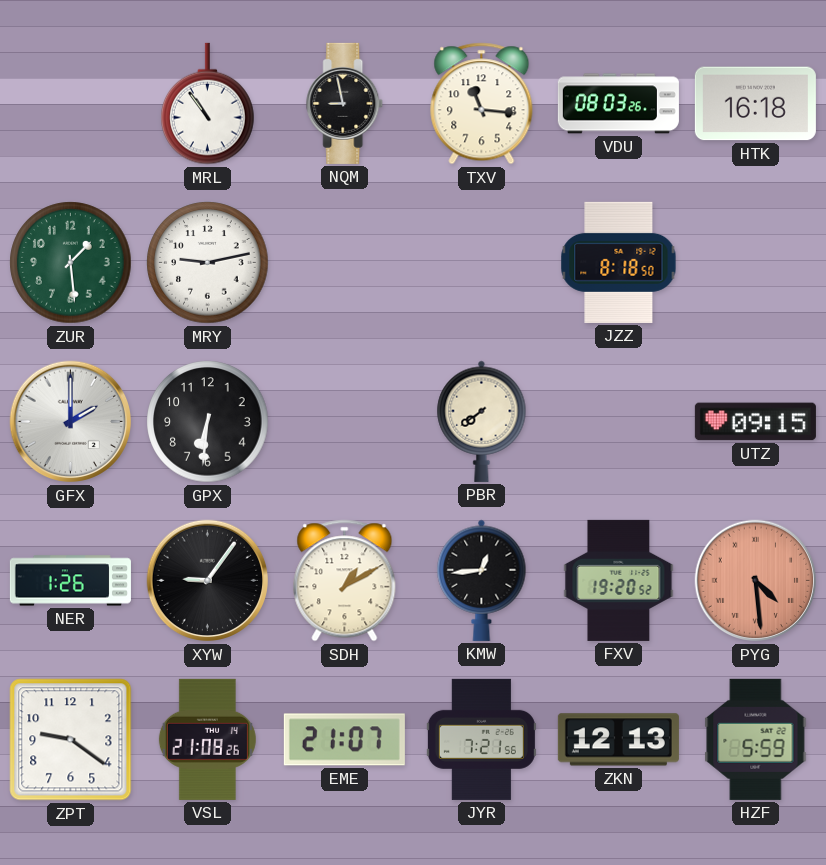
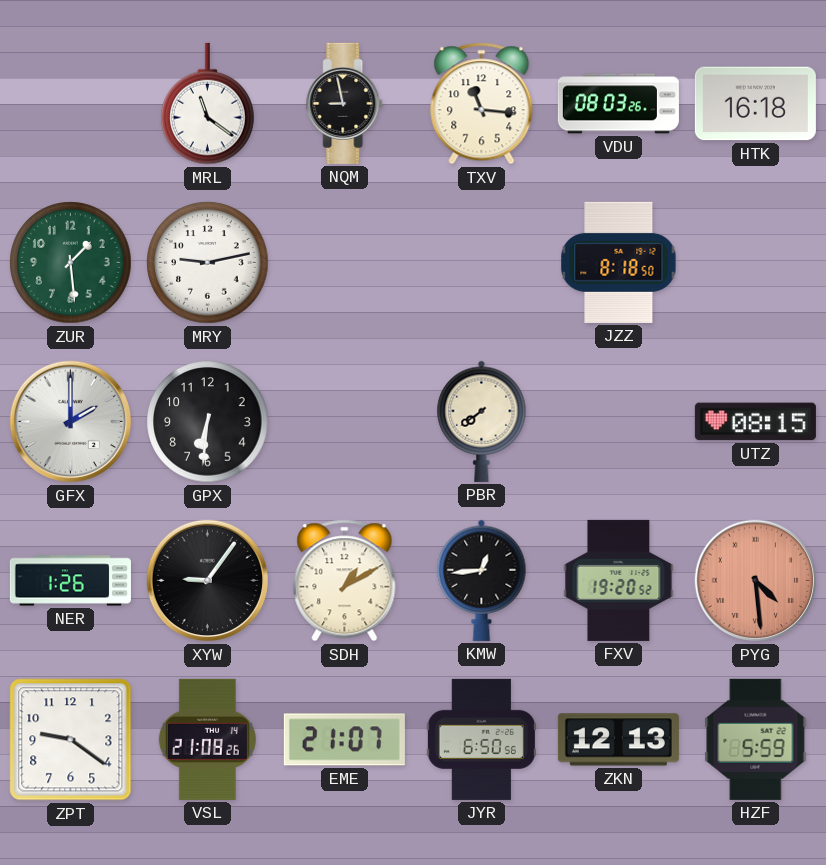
MRL: 10:54 -> 11:21
UTZ: 09:15 -> 08:15
JYR: 7:21 -> 6:50
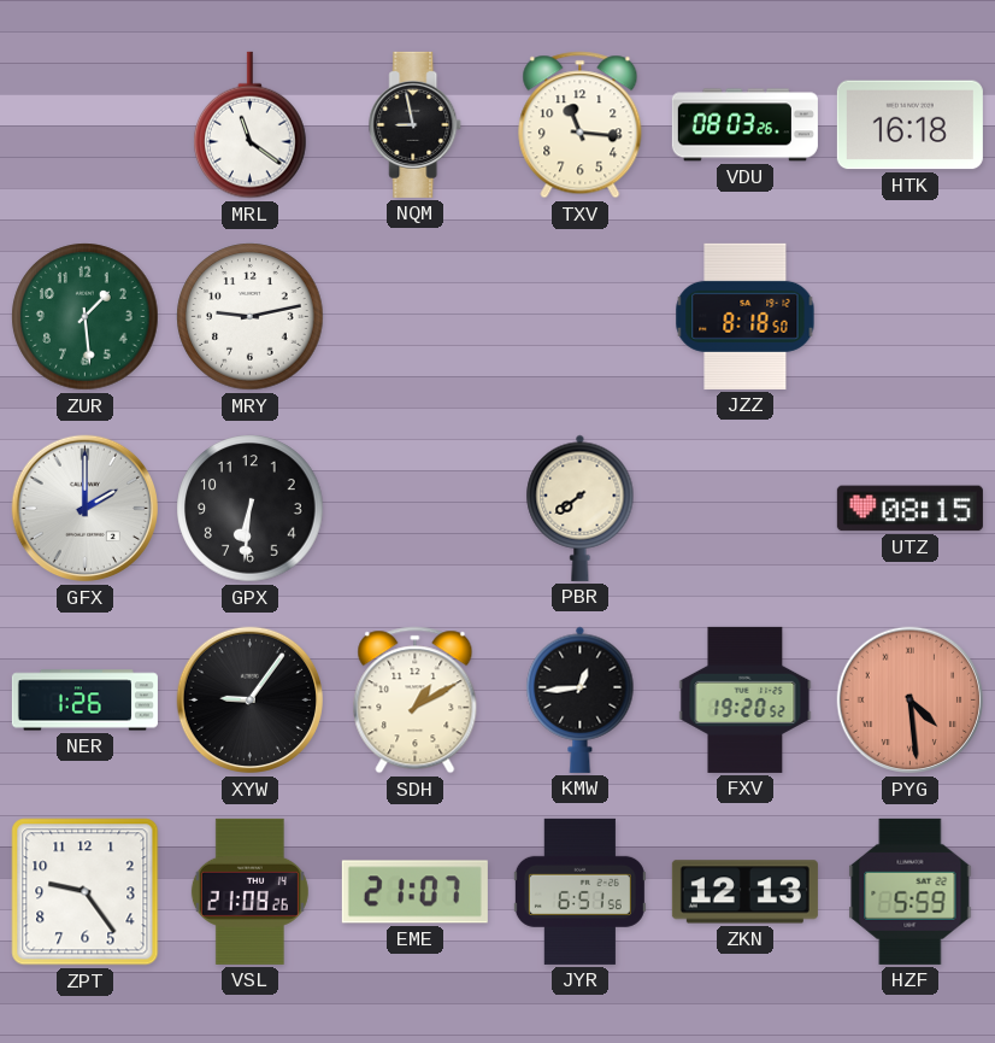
ZPT: 9:21 -> 9:24
JYR: 6:50 -> 6:51
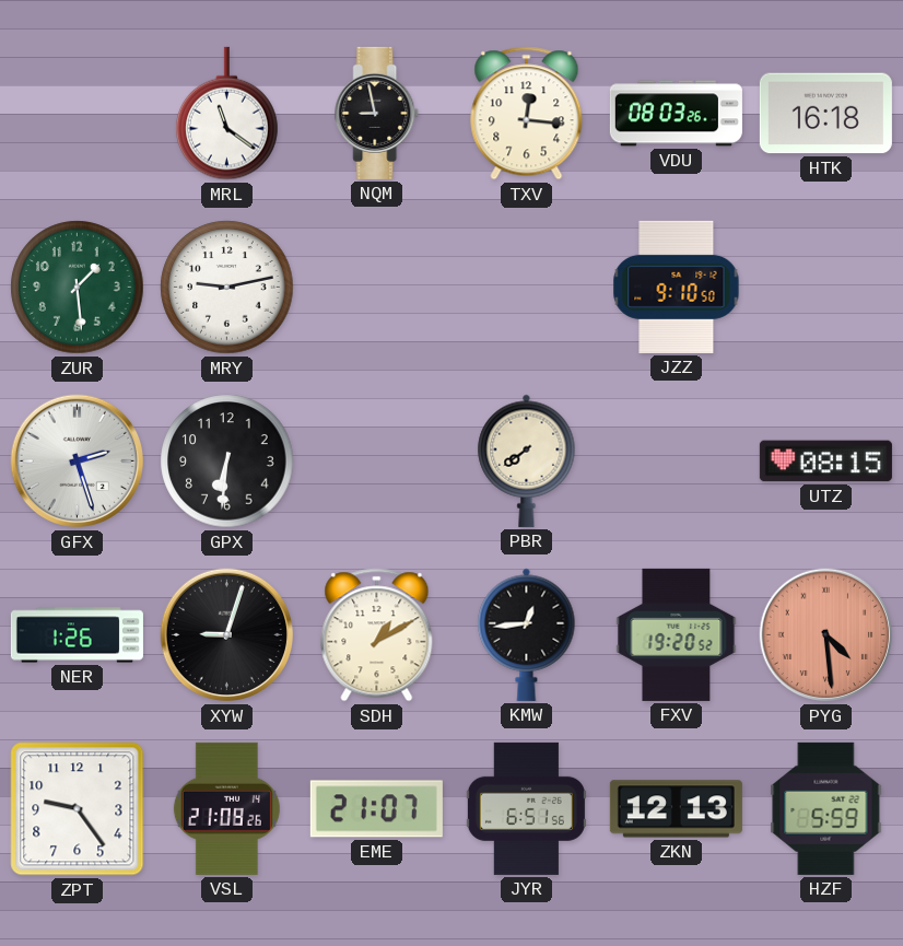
TXV: 11:16 -> 12:16
JZZ: 8:18 -> 9:10
GFX: 2:00 -> 2:27
XYW: 9:06 -> 9:03
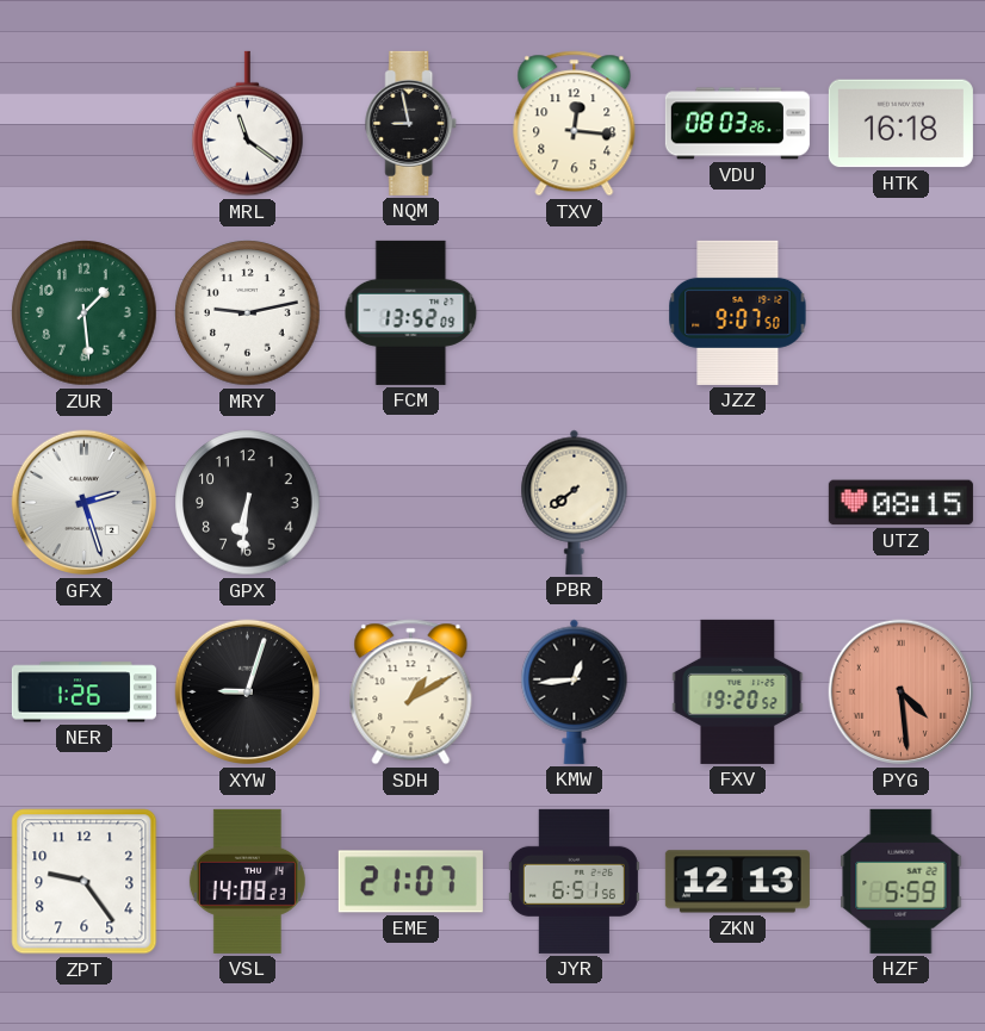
FCM: none -> 13:52
JZZ: 9:10 -> 9:07
VSL: 21:08 -> 14:08
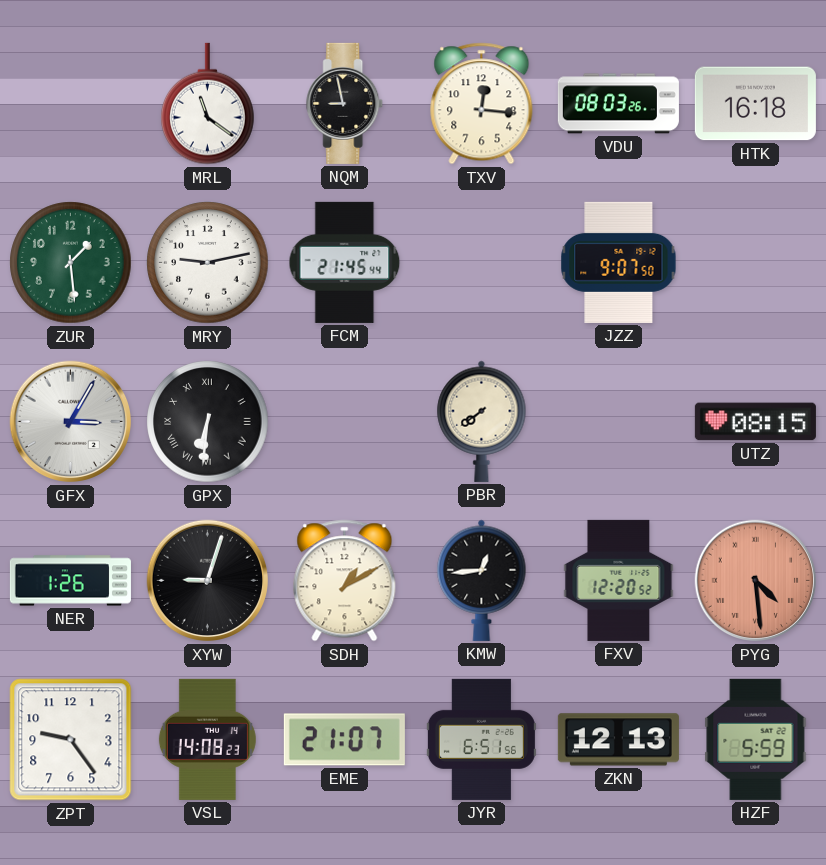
FCM: 13:52 -> 21:45
GFX: 2:27 -> 3:05
GPX numerals: Arabic -> Roman
FXV: 19:20 -> 12:20
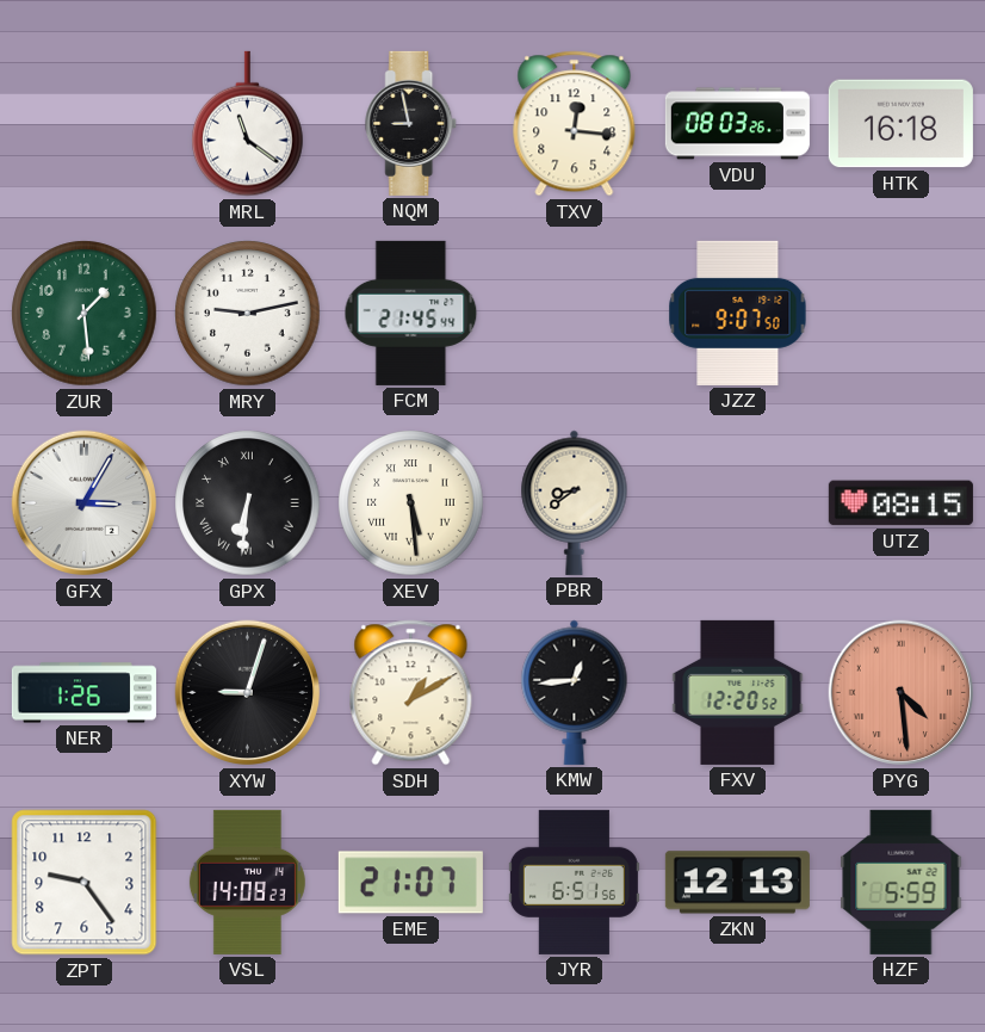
XEV: none -> 5:29
PBR: 7:39 -> 8:39
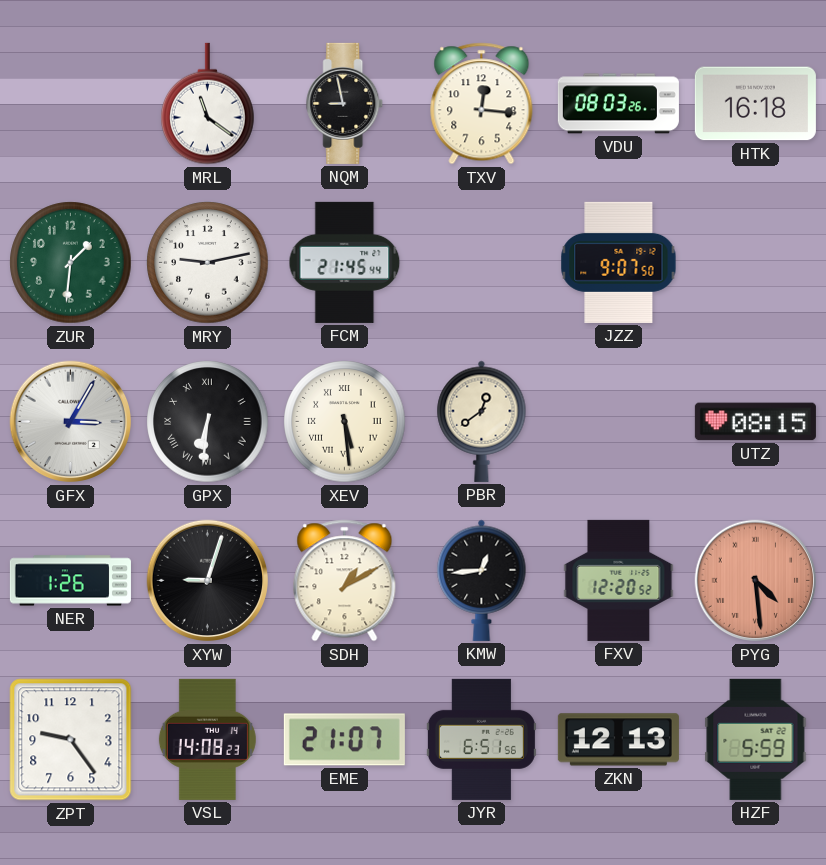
ZUR: 1:29 -> 1:31
PBR: 8:39 -> 12:39
